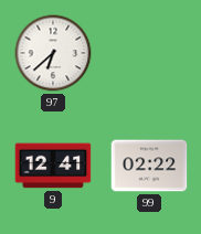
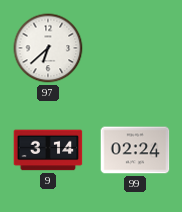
9: 12:41 -> 3:14
99: 02:22 -> 02:24
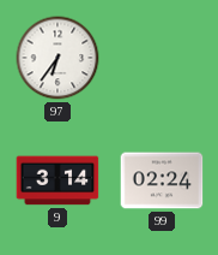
97: 6:38 -> 6:36
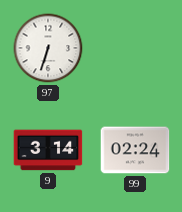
97: 6:36 -> 6:33
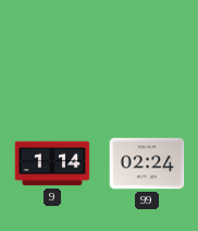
97: 6:33 -> none
9: 3:14 -> 1:14
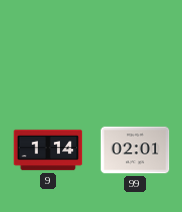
99: 02:24 -> 02:01
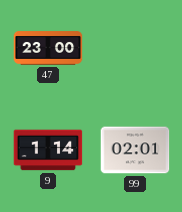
47: none -> 23:00
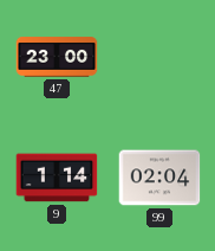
99: 02:01 -> 02:04
